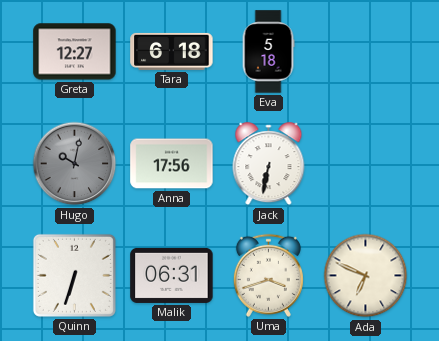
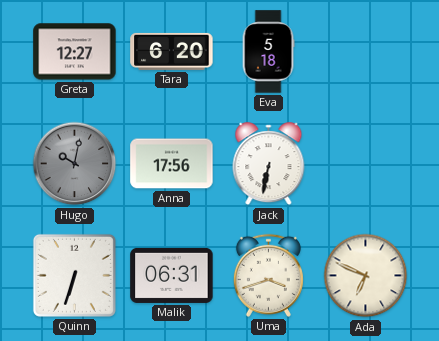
Tara: 6:18 -> 6:20
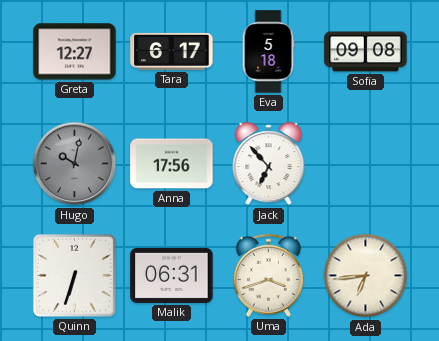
Tara: 6:20 -> 6:17
Sofia: none -> 09:08
Jack: 6:32 -> 6:53
Ada: 6:49 -> 6:44
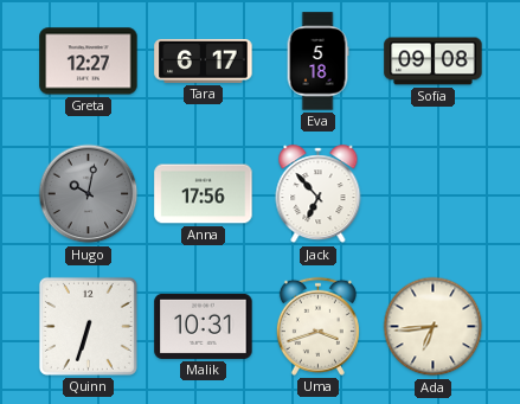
Malik: 06:31 -> 10:31
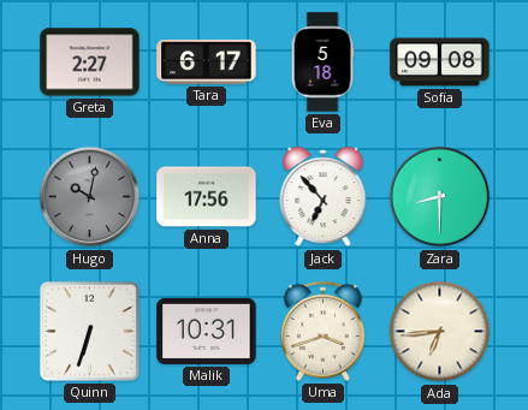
Greta: 12:27 -> 2:27
Zara: none -> 8:30
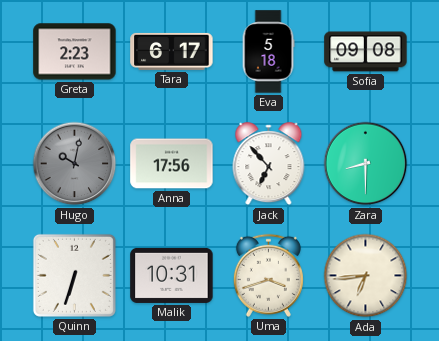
Greta: 2:27 -> 2:23
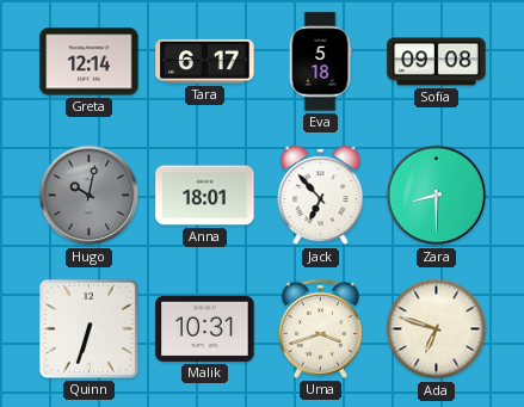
Greta: 2:23 -> 12:14
Anna: 17:56 -> 18:01
Ada: 6:44 -> 6:48
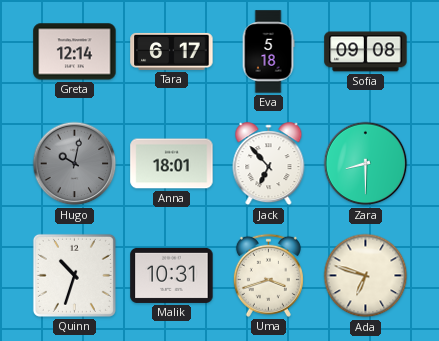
Quinn: 6:33 -> 10:33
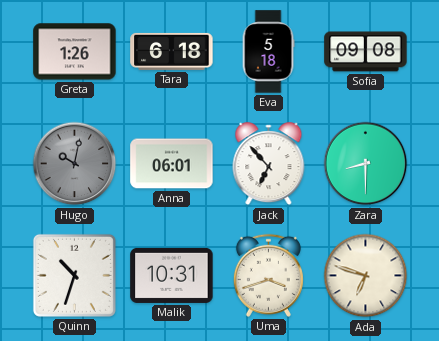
Greta: 12:14 -> 1:26
Tara: 6:17 -> 6:18
Anna: 18:01 -> 06:01
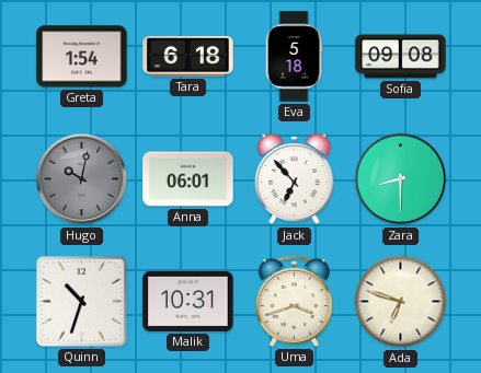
Greta: 1:26 -> 1:54
